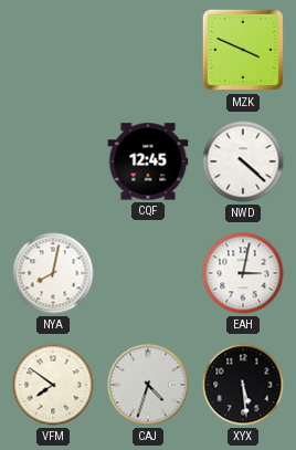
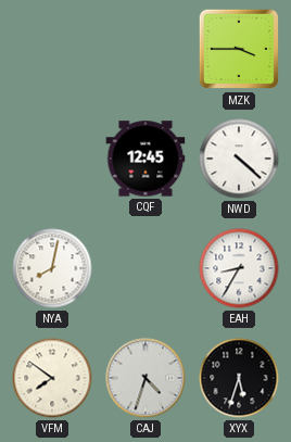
MZK: 3:49 -> 3:45
EAH: 3:02 -> 8:35
XYX: 5:29 -> 5:33
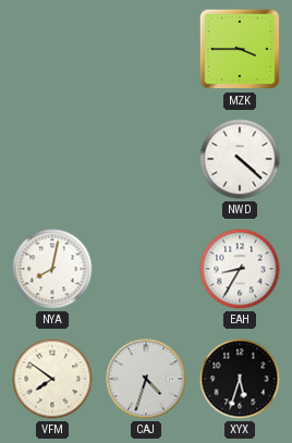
CQF: 12:45 -> none
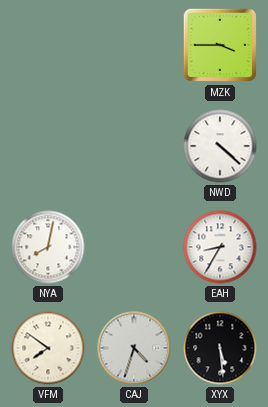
XYX: 5:33 -> 5:29
